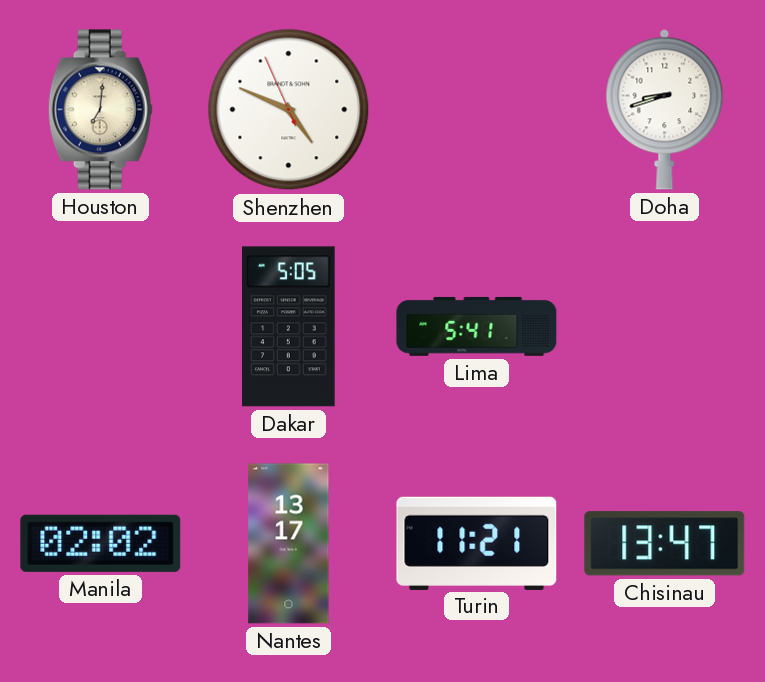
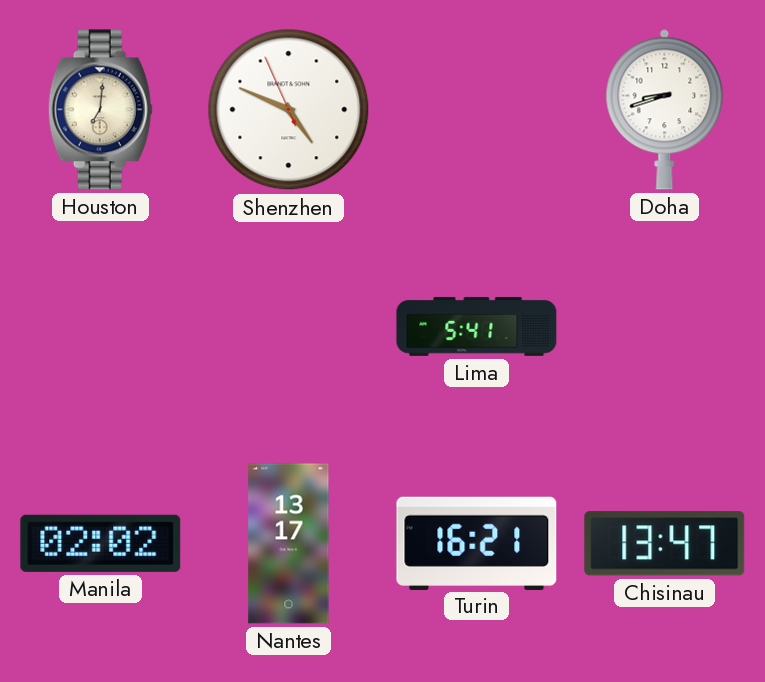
Dakar: 5:05 -> none
Turin: 11:21 -> 16:21
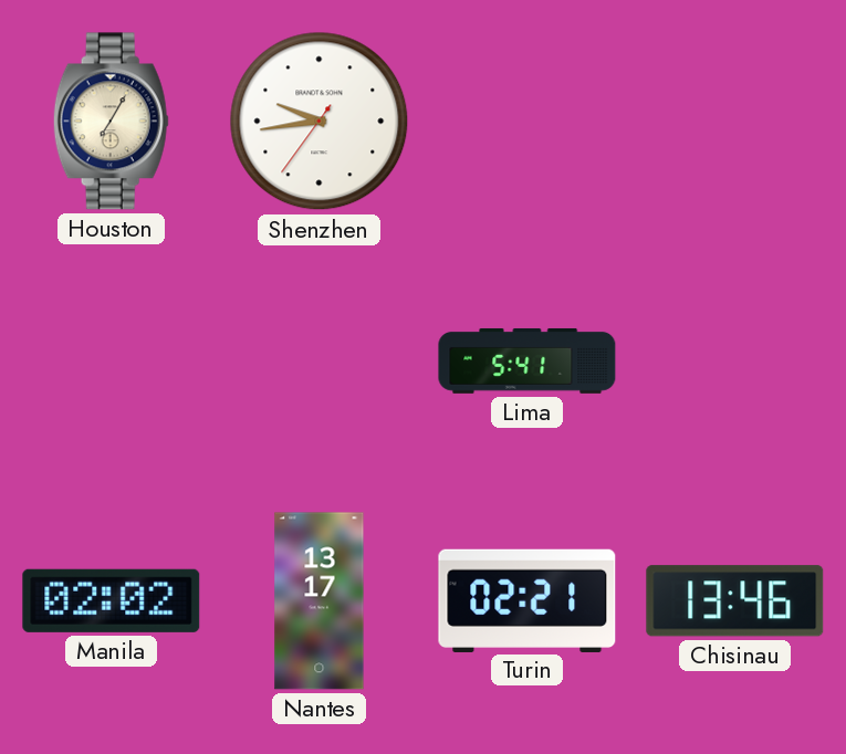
Houston: 7:01 -> 7:05
Shenzhen: 4:48 -> 9:43
Doha: 8:42 -> none
Turin: 16:21 -> 02:21
Chisinau: 13:47 -> 13:46
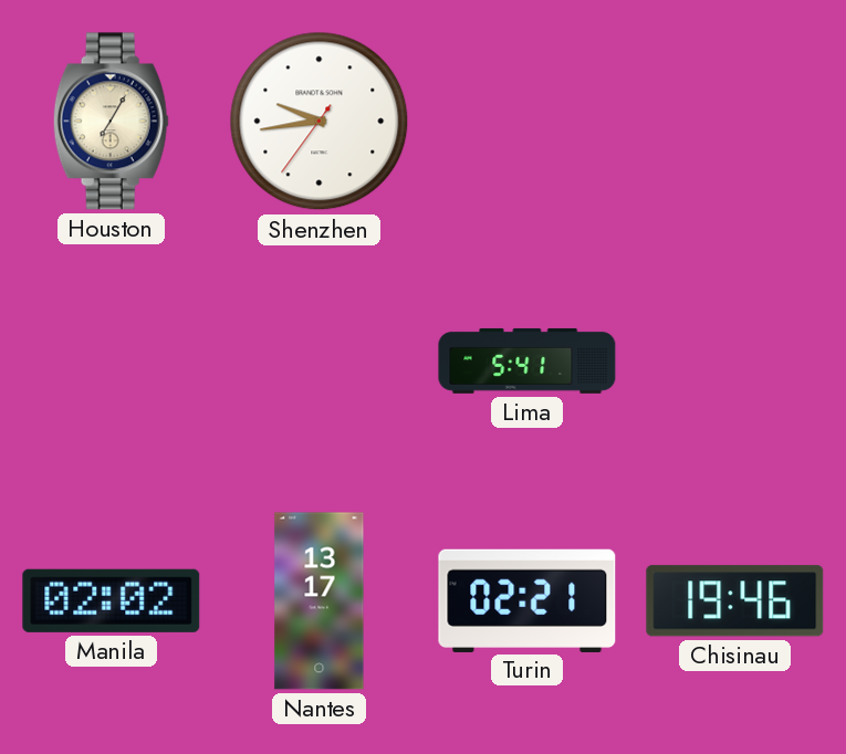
Chisinau: 13:46 -> 19:46
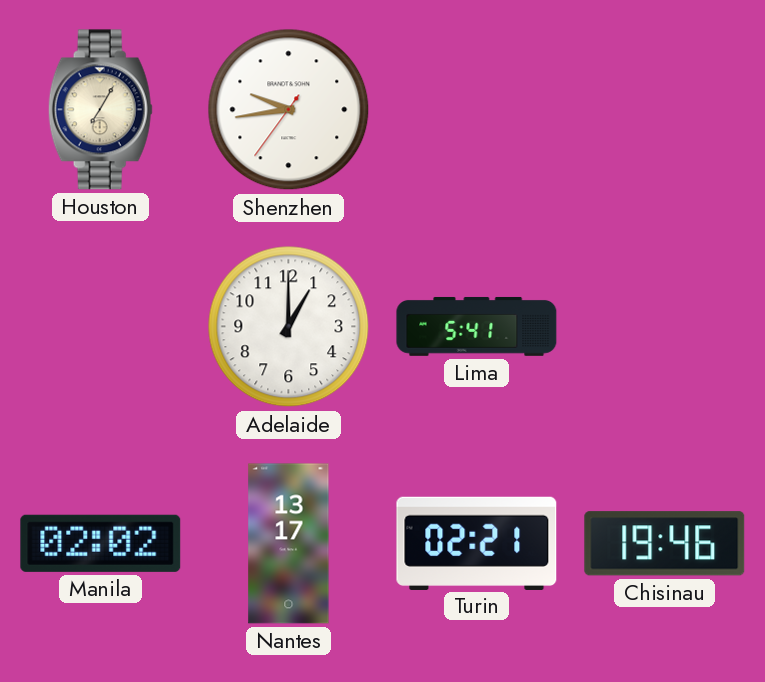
Adelaide: none -> 1:00
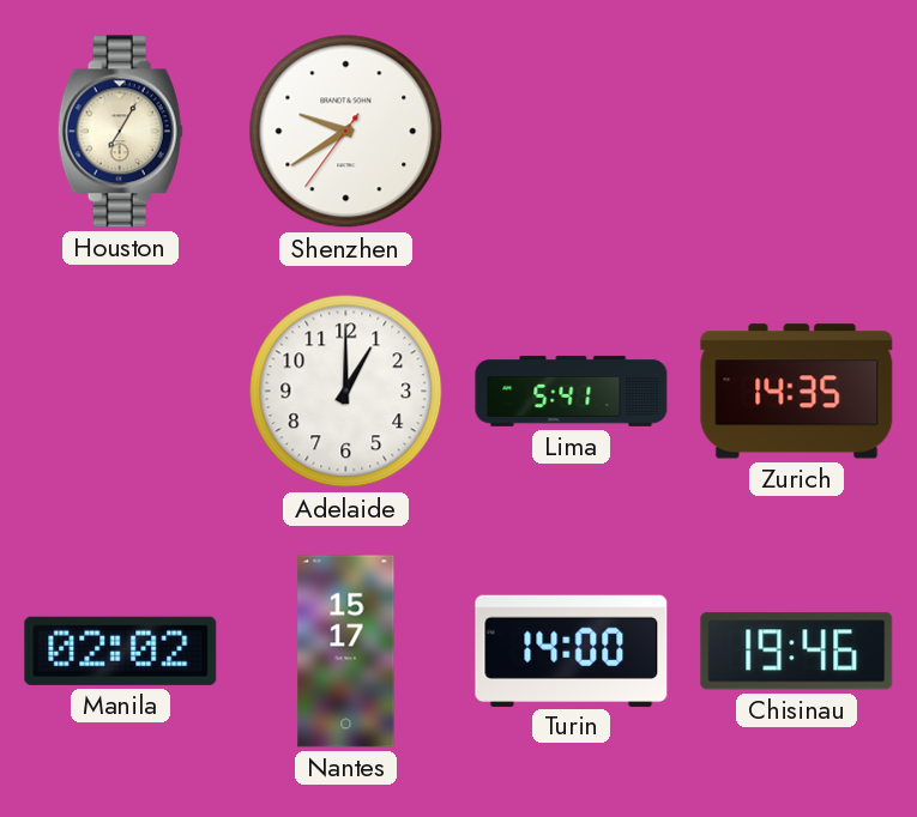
Shenzhen: 9:43 -> 9:39
Zurich: none -> 14:35
Nantes: 13:17 -> 15:17
Turin: 02:21 -> 14:00
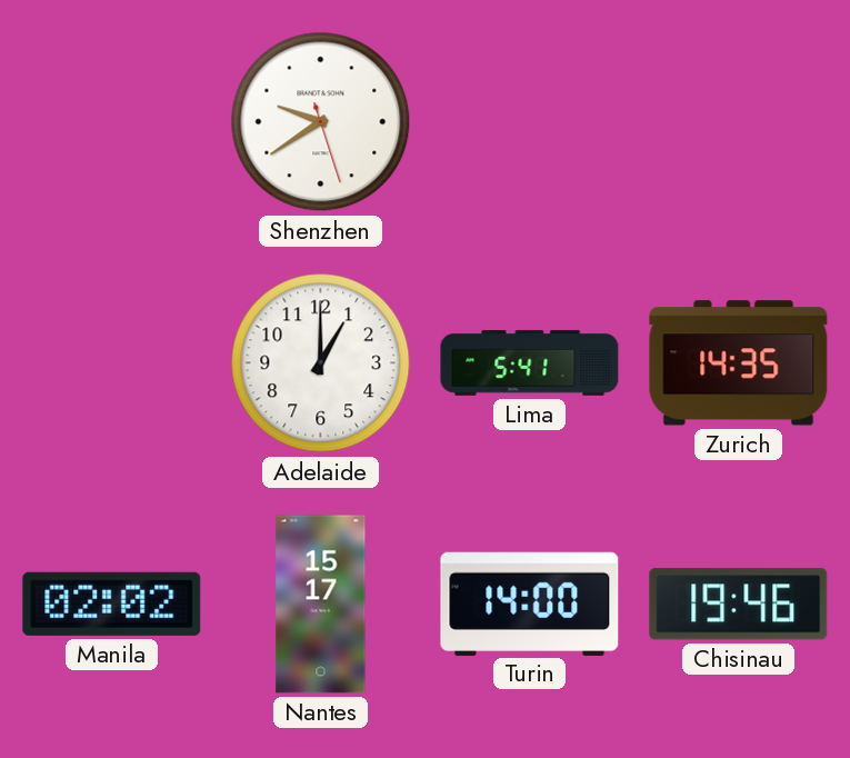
Houston: 7:05 -> none
Shenzhen: 9:39:36 -> 9:39:27
